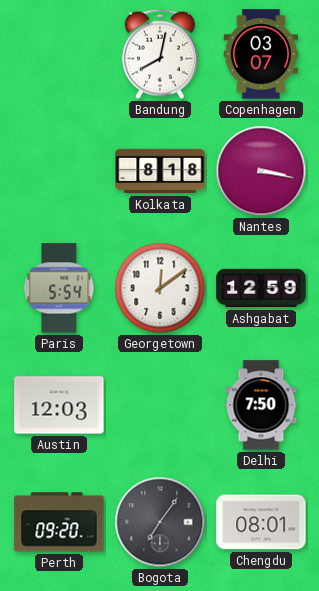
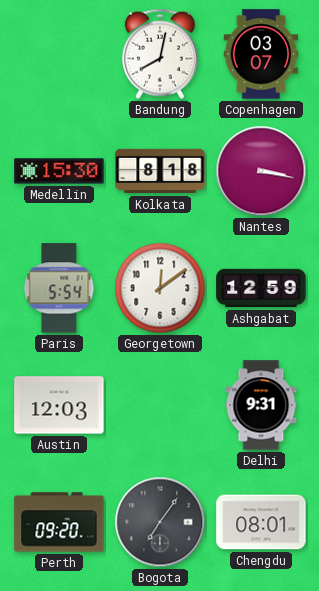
Medellin: none -> 15:30
Delhi: 7:50 -> 9:31
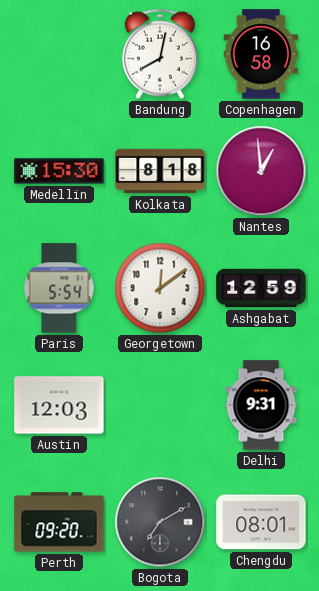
Copenhagen: 03:07 -> 16:58
Nantes: 3:17 -> 12:59
Bogota: 7:06 -> 7:10
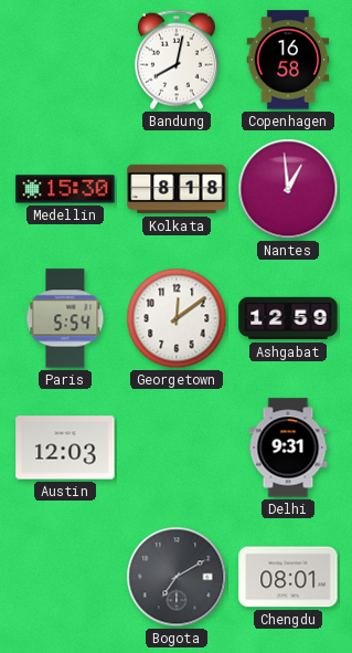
Perth: 09:20 -> none
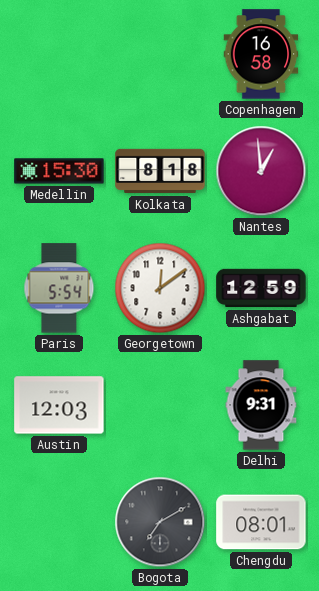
Bandung: 8:02 -> none
